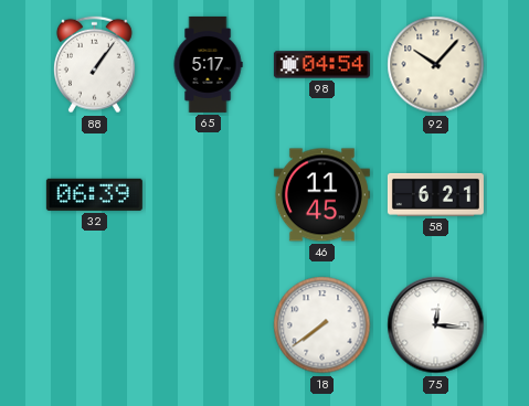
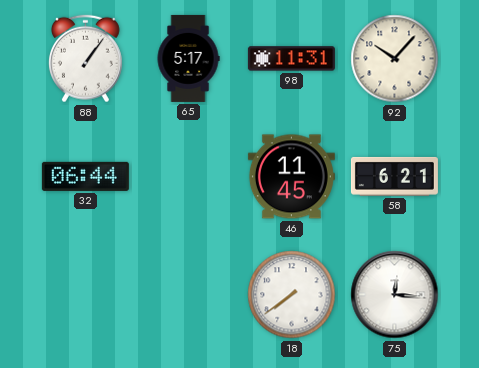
98: 04:54 -> 11:31
32: 06:39 -> 06:44
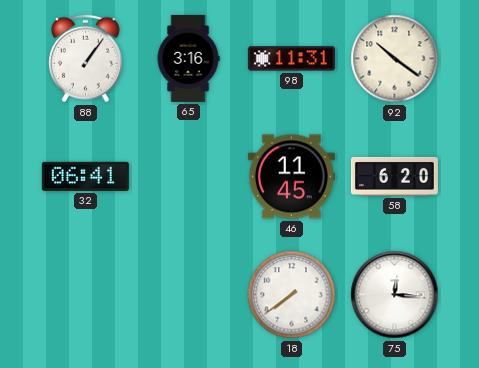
65: 5:17 -> 3:16
92: 10:07 -> 10:21
32: 06:44 -> 06:41
58: 6:21 -> 6:20
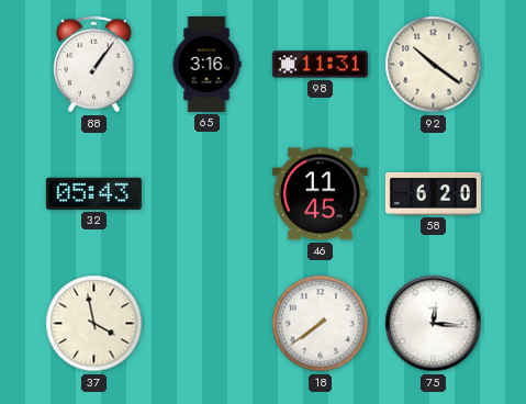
32: 06:41 -> 05:43
37: none -> 3:58
